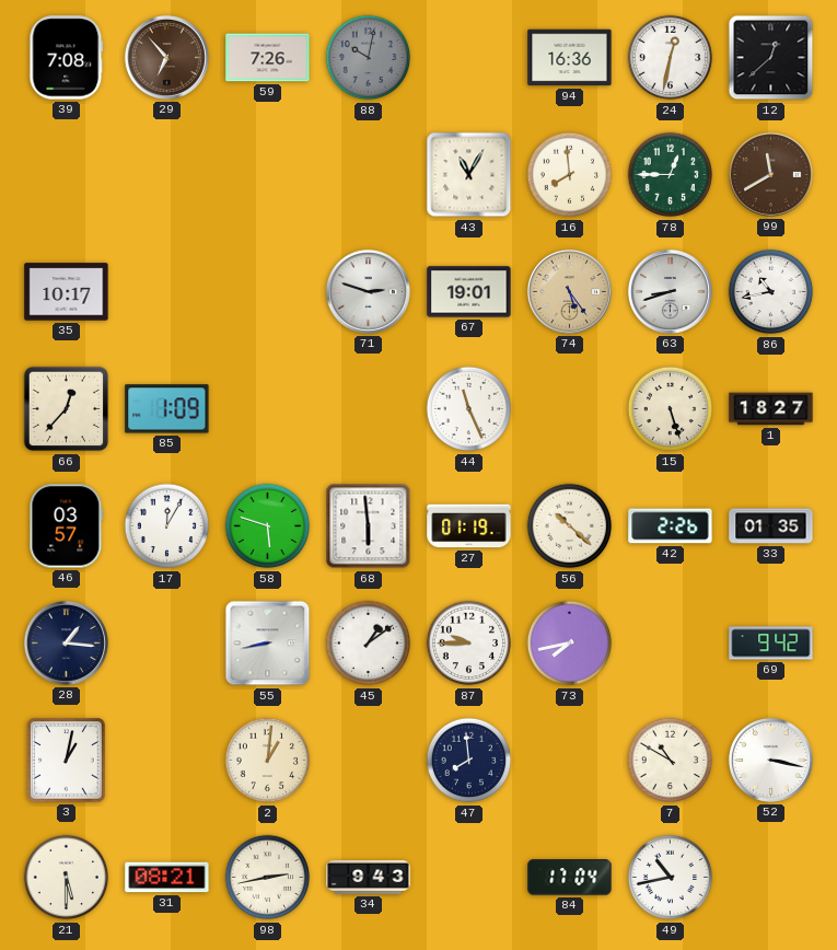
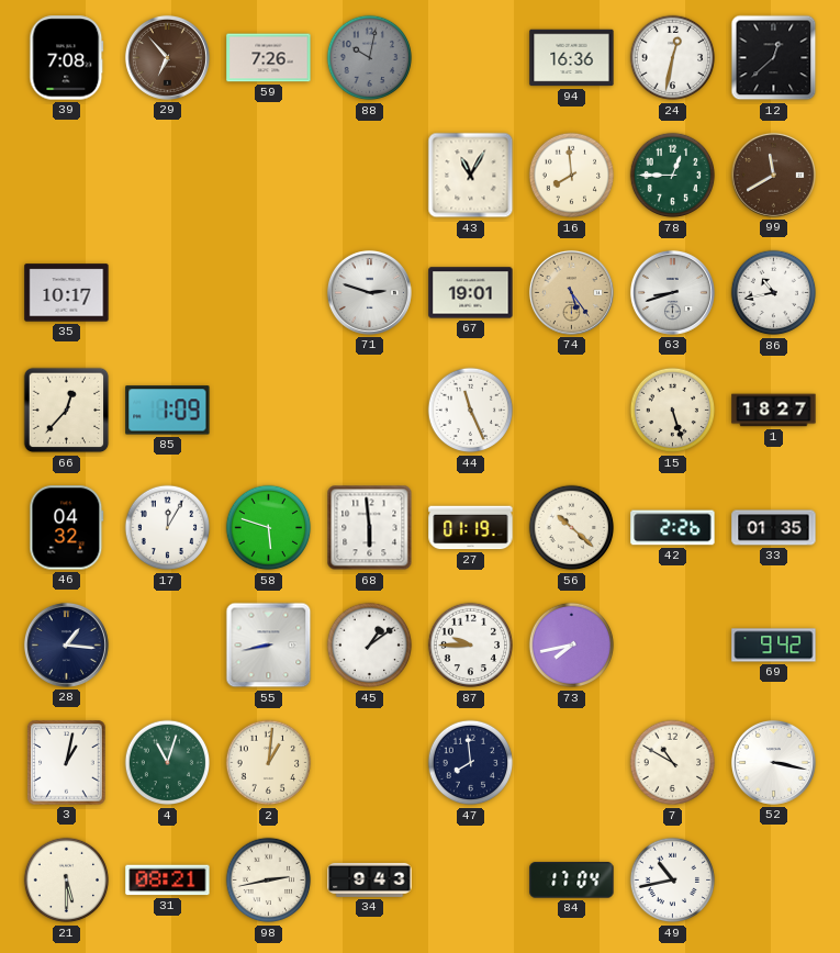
46: 03:57 -> 04:32
4: none -> 11:03
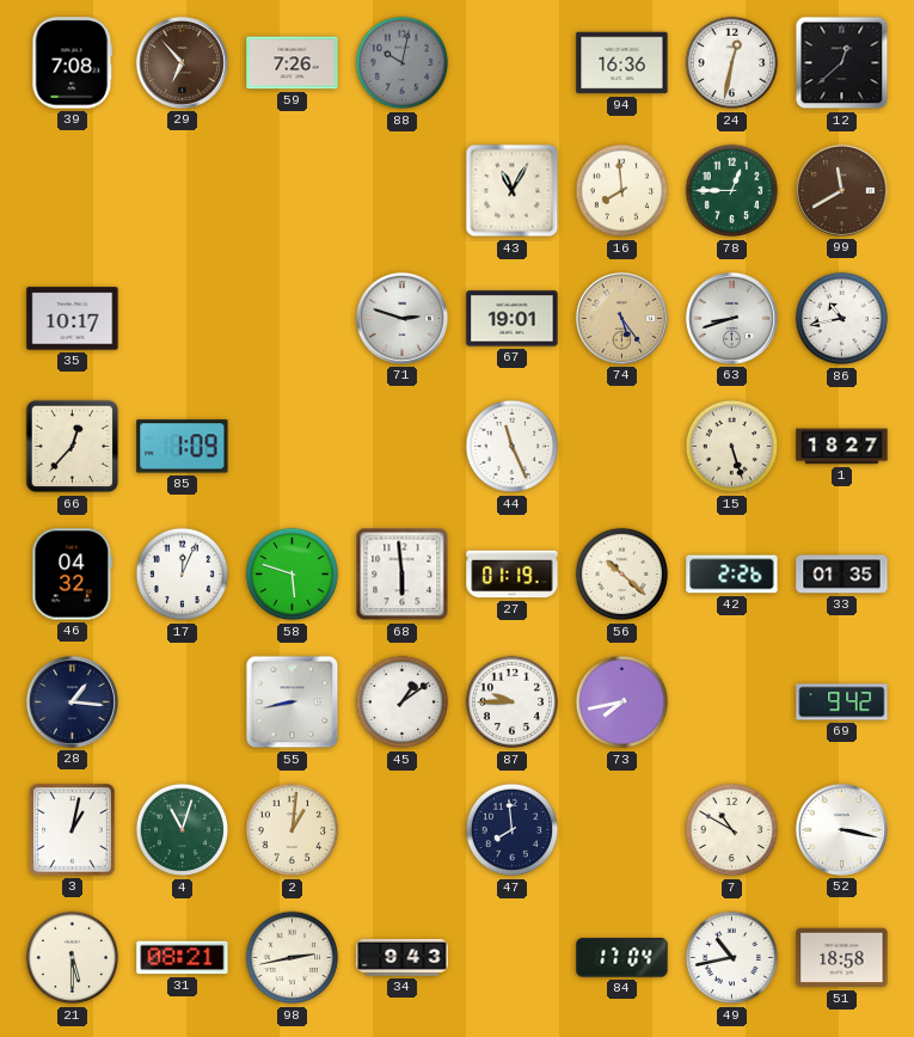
17: 12:05 -> 12:04
51: none -> 18:58
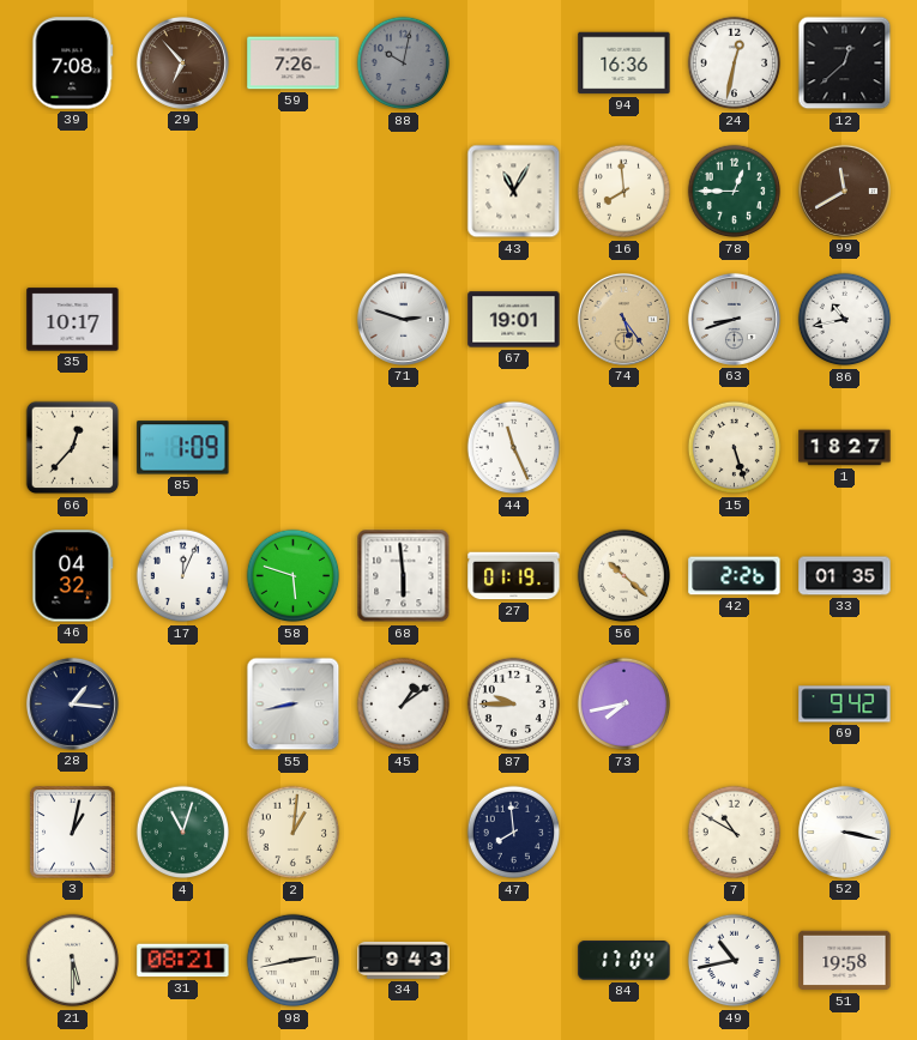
51: 18:58 -> 19:58
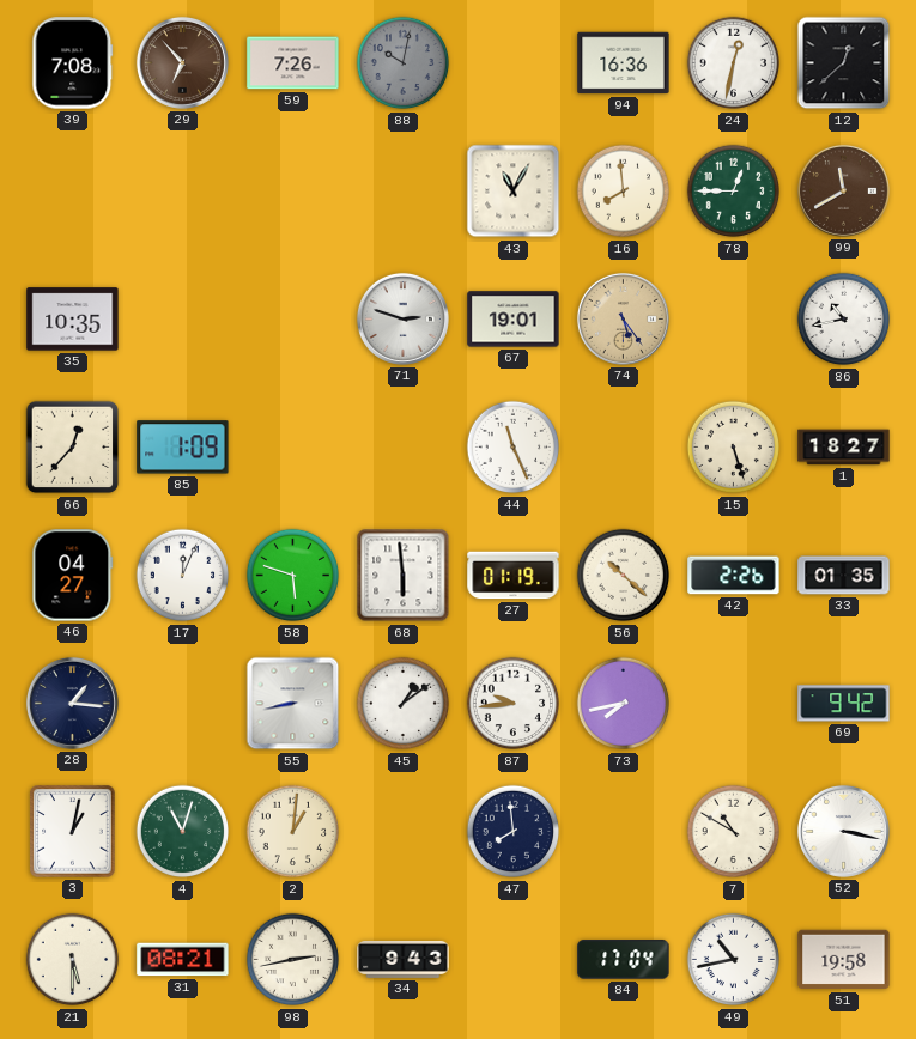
35: 10:17 -> 10:35
63: 8:42 -> none
46: 04:32 -> 04:27
87: 9:45 -> 9:44
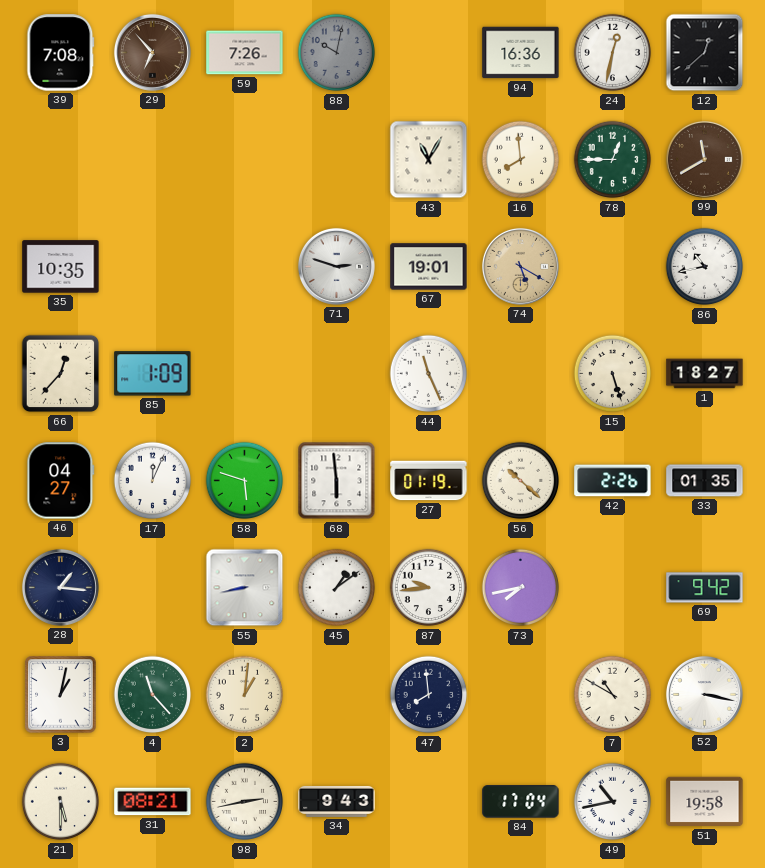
74: 5:24 -> 5:20
4: 11:03 -> 11:23
